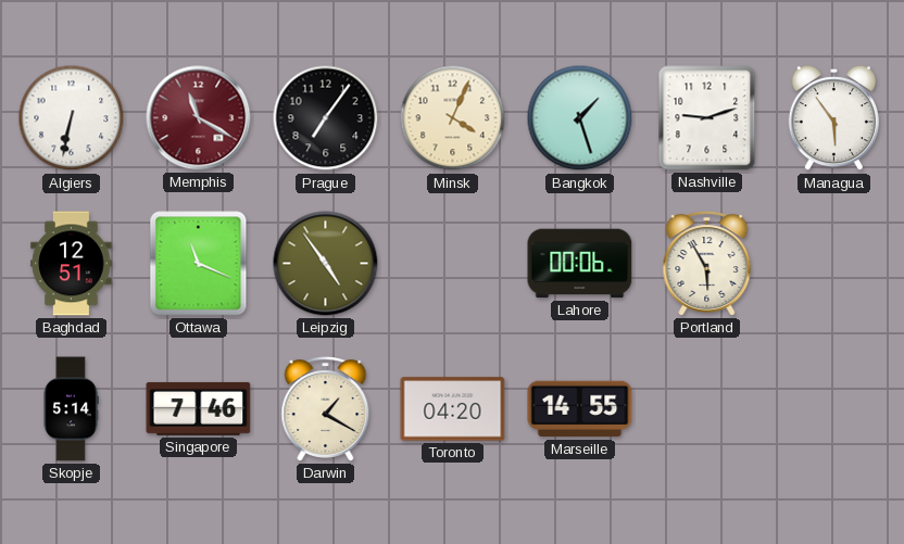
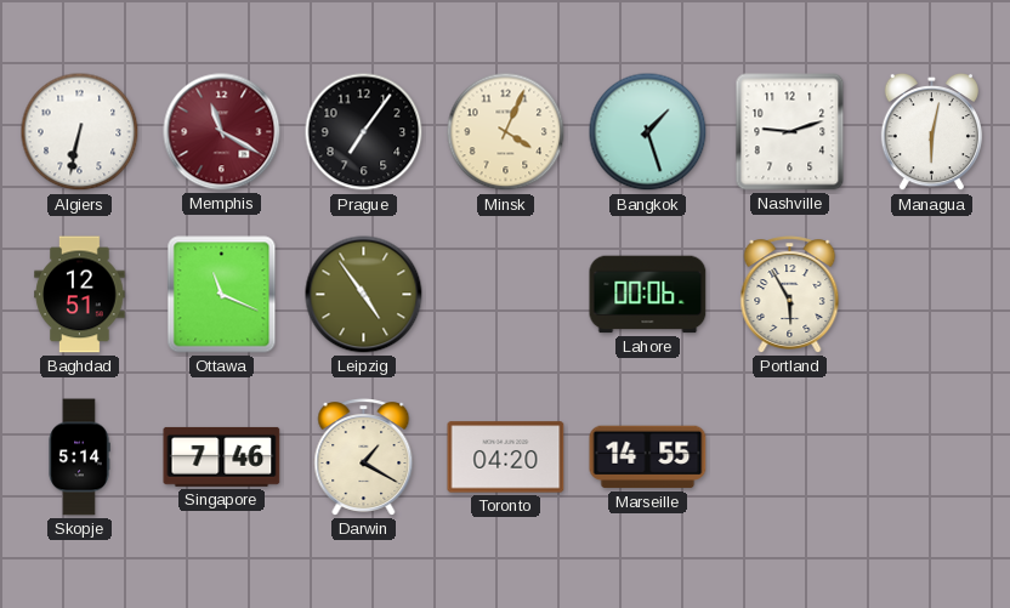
Managua: 5:54 -> 6:02
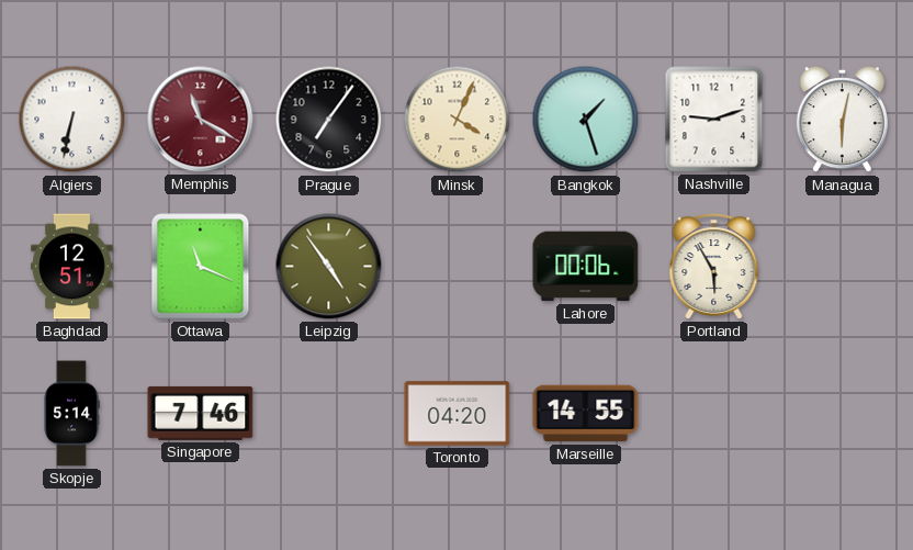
Darwin: 1:20 -> none
